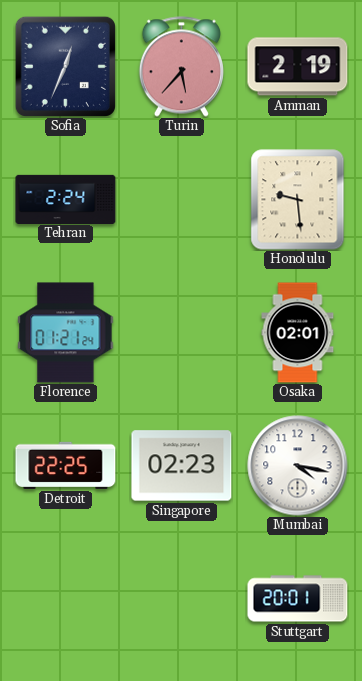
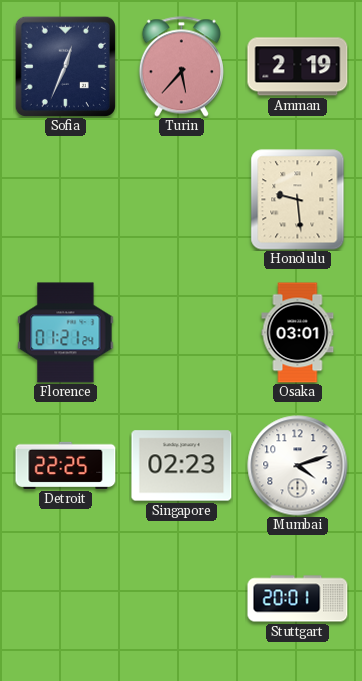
Tehran: 2:24 -> none
Osaka: 02:01 -> 03:01
Mumbai: 4:17 -> 4:12
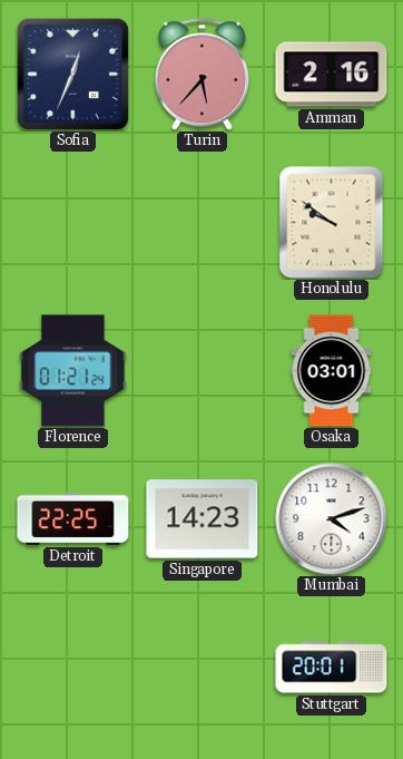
Amman: 2:19 -> 2:16
Honolulu: 9:29 -> 9:51
Singapore: 02:23 -> 14:23
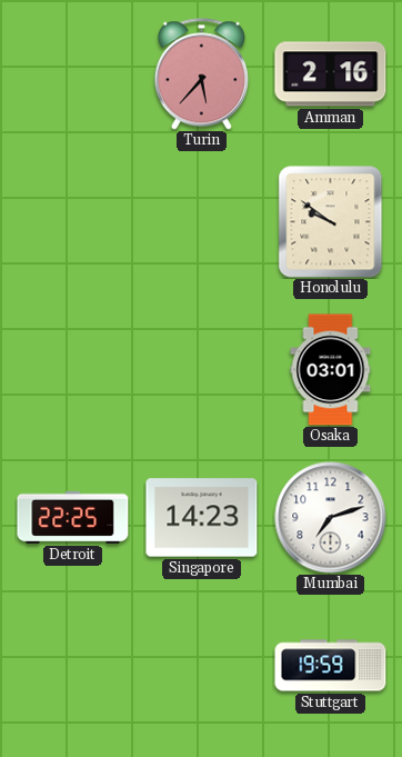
Sofia: 12:34 -> none
Florence: 01:21 -> none
Mumbai: 4:12 -> 7:12
Stuttgart: 20:01 -> 19:59
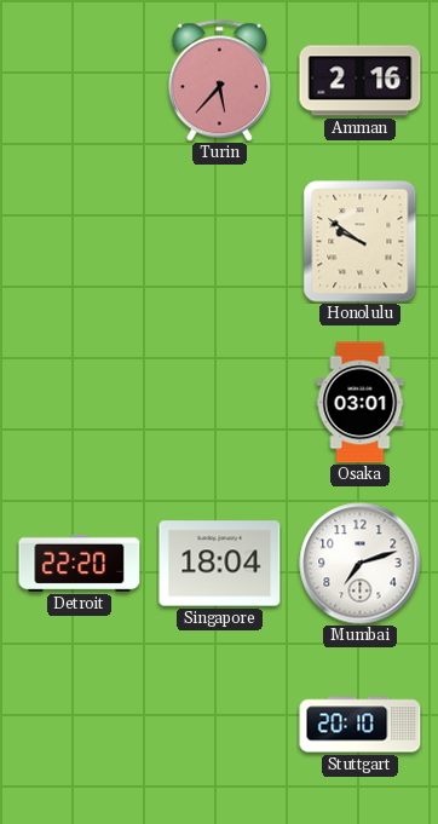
Detroit: 22:25 -> 22:20
Singapore: 14:23 -> 18:04
Stuttgart: 19:59 -> 20:10
